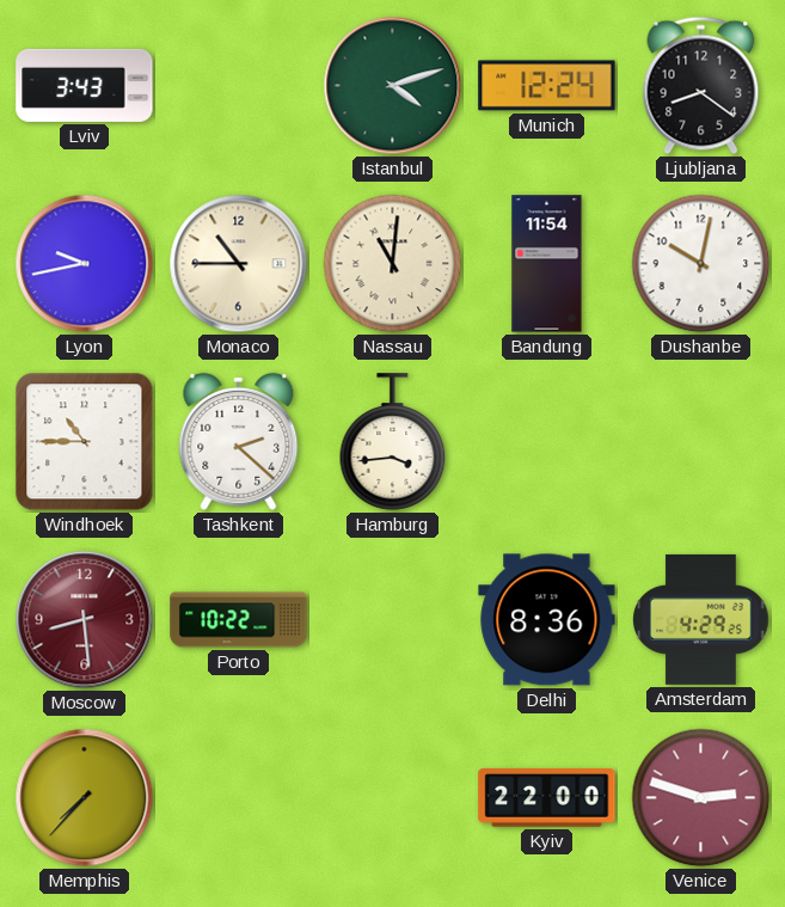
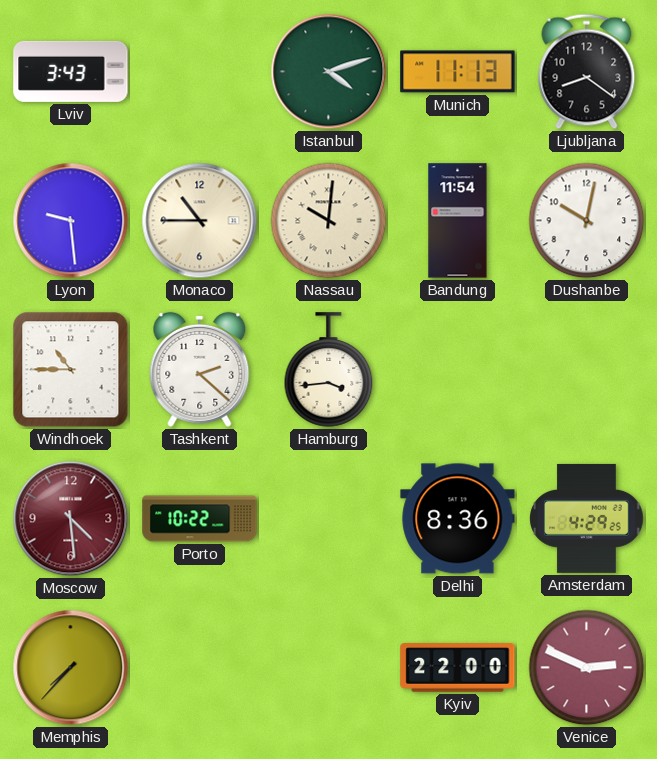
Munich: 12:24 -> 11:13
Lyon: 9:43 -> 9:29
Nassau: 11:01 -> 10:01
Moscow: 8:29 -> 4:29
Venice: 2:48 -> 2:49
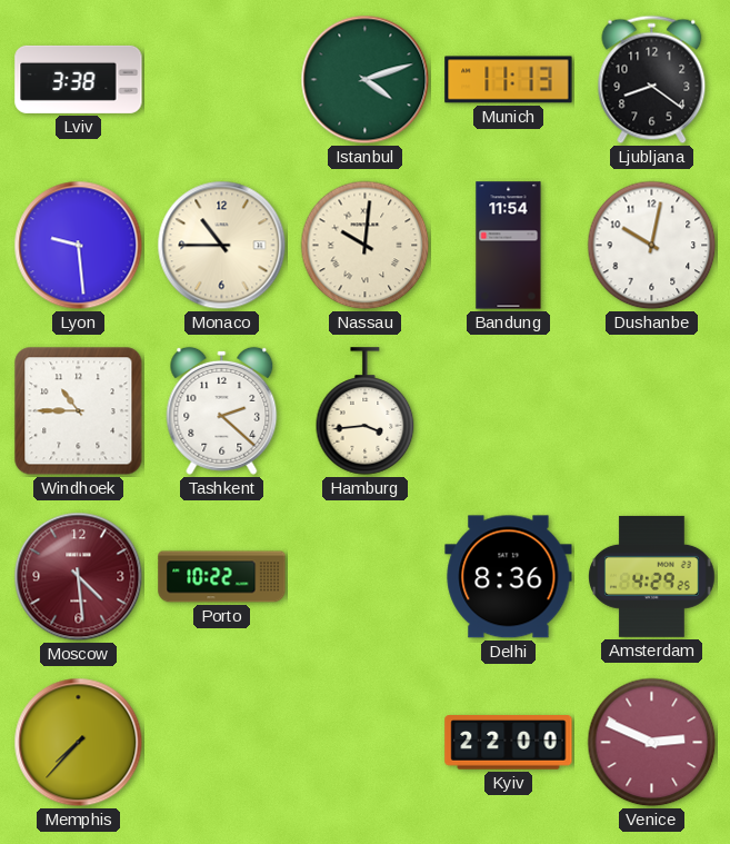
Lviv: 3:43 -> 3:38
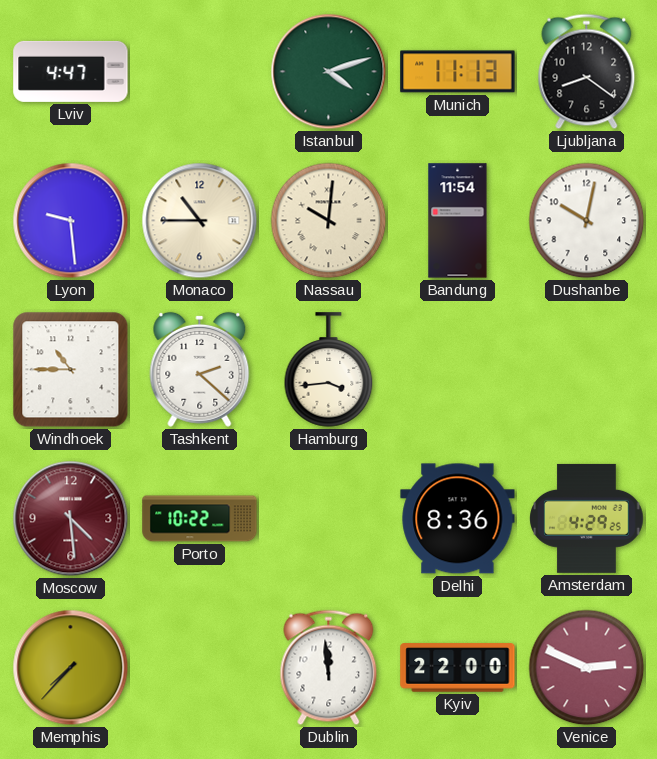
Lviv: 3:38 -> 4:47
Dublin: none -> 11:59
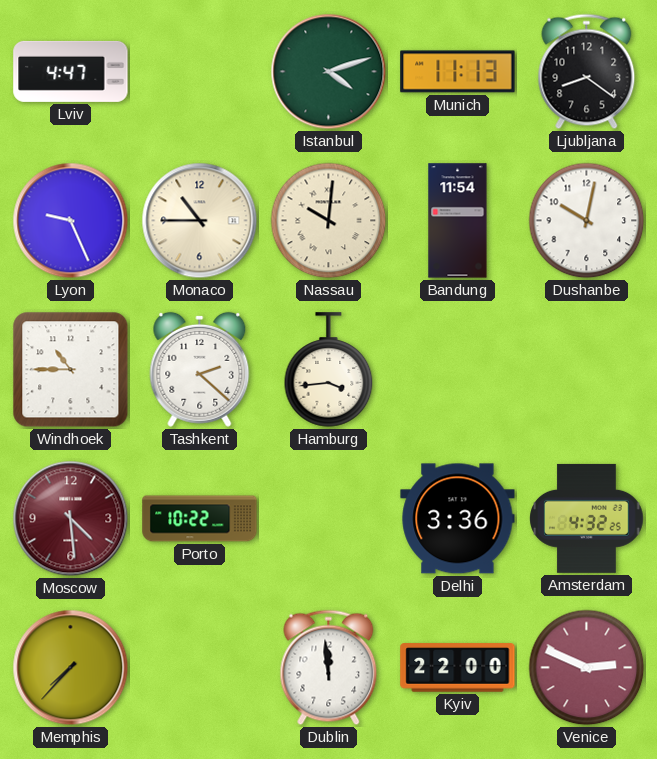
Lyon: 9:29 -> 9:26
Delhi: 8:36 -> 3:36
Amsterdam: 4:29 -> 4:32
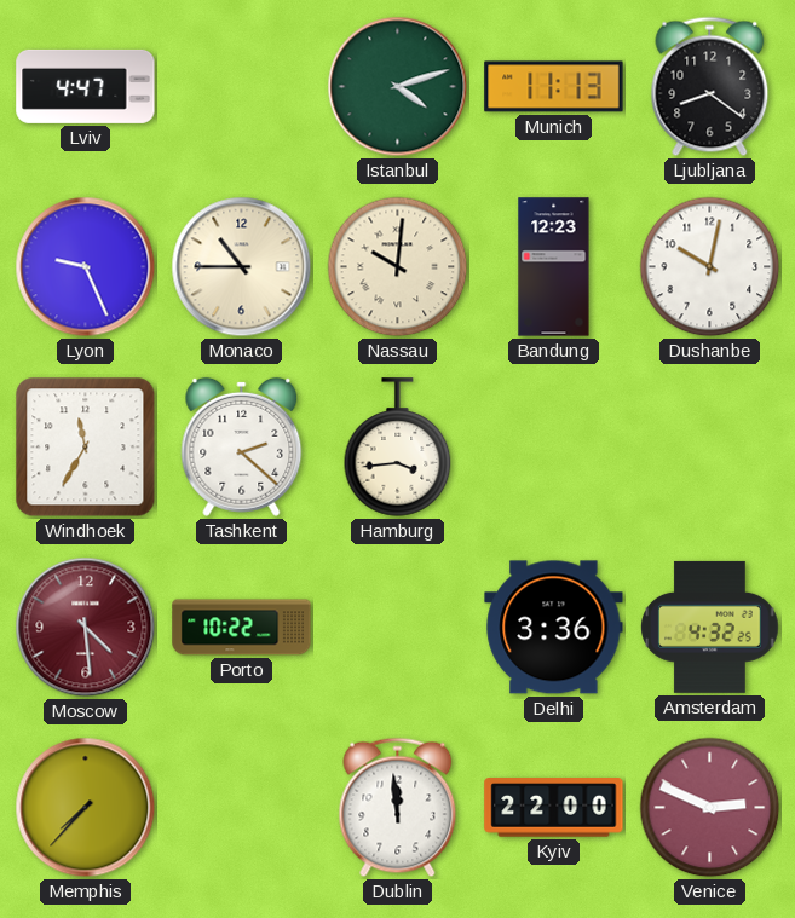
Bandung: 11:54 -> 12:23
Windhoek: 10:45 -> 11:35
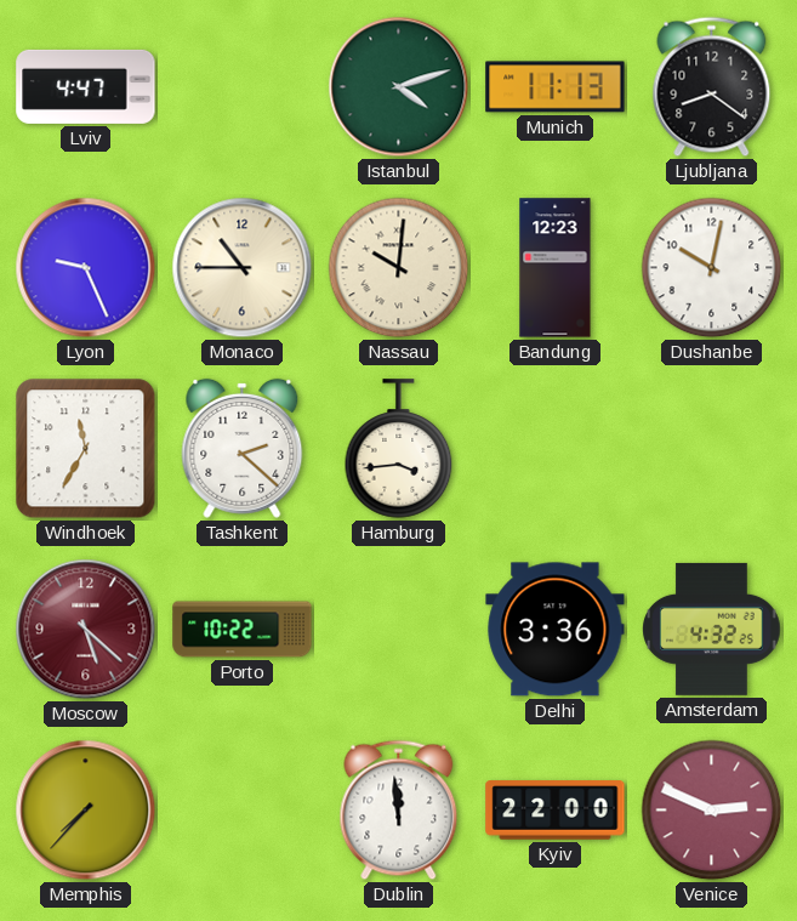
Moscow: 4:29 -> 5:22
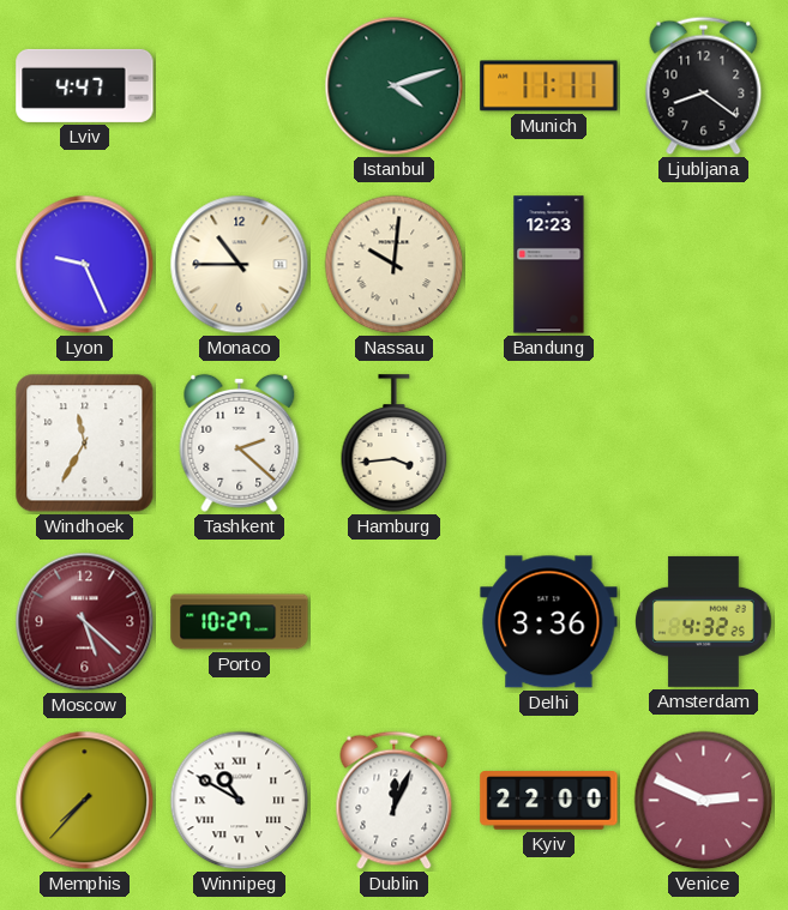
Munich: 11:13 -> 11:11
Dushanbe: 10:02 -> none
Porto: 10:22 -> 10:27
Winnipeg: none -> 10:50
Dublin: 11:59 -> 12:04
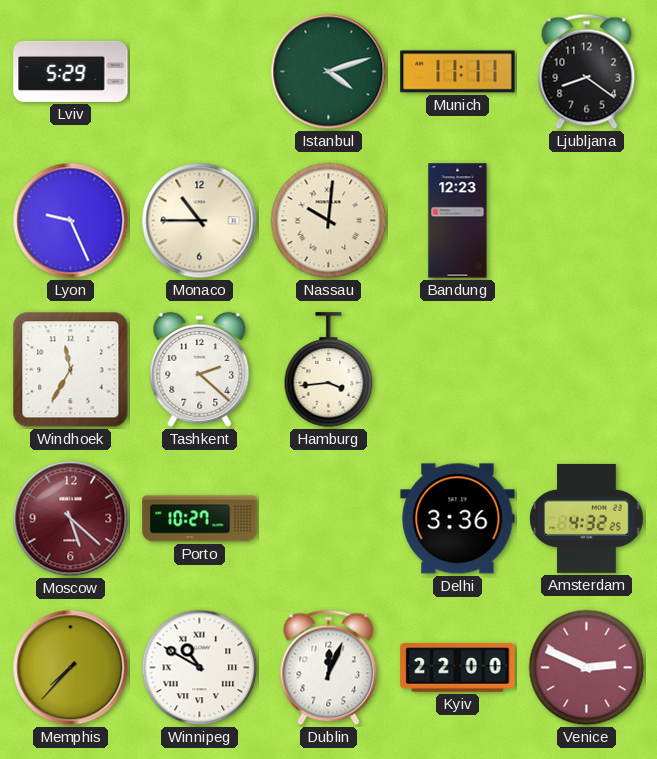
Lviv: 4:47 -> 5:29
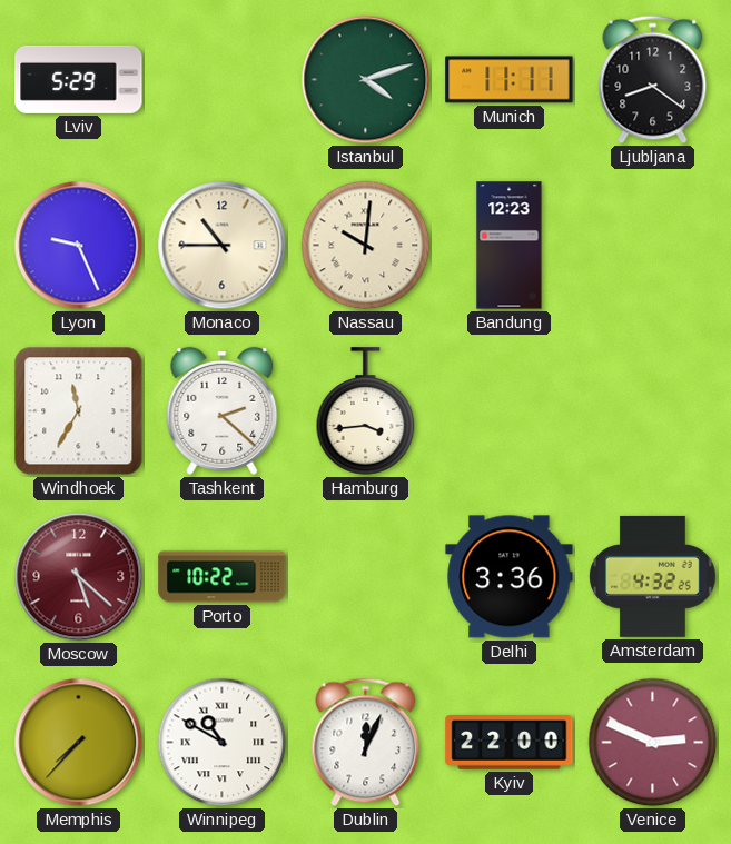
Porto: 10:27 -> 10:22
